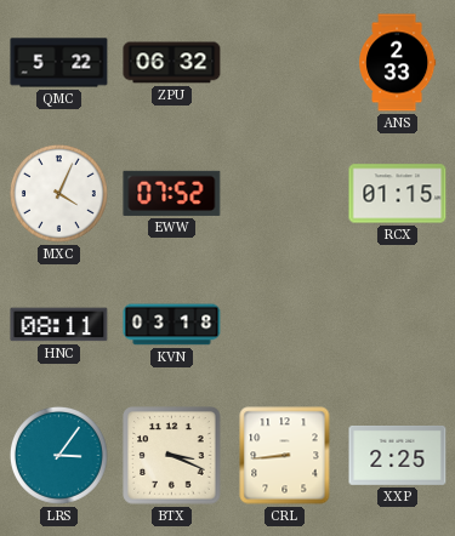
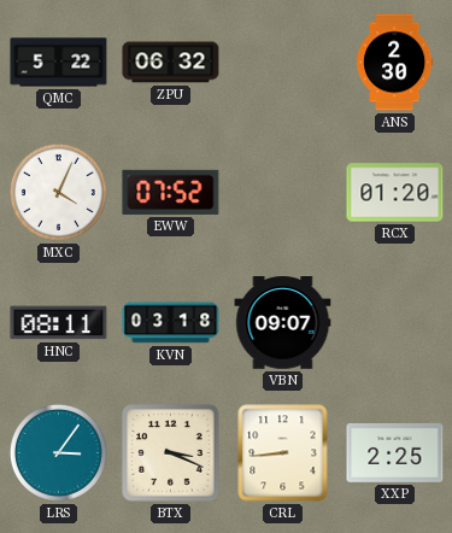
ANS: 2:33 -> 2:30
RCX: 01:15 -> 01:20
VBN: none -> 09:07
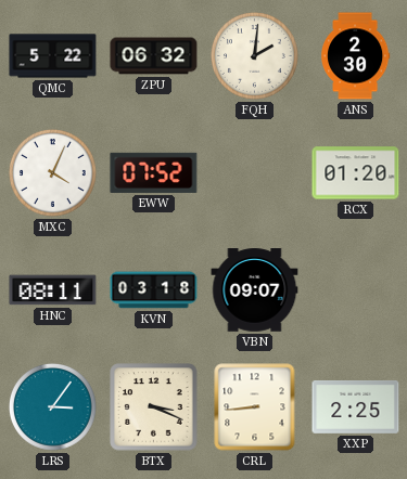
FQH: none -> 2:01
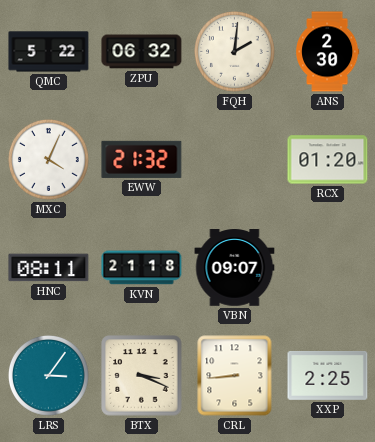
EWW: 07:52 -> 21:32
KVN: 03:18 -> 21:18
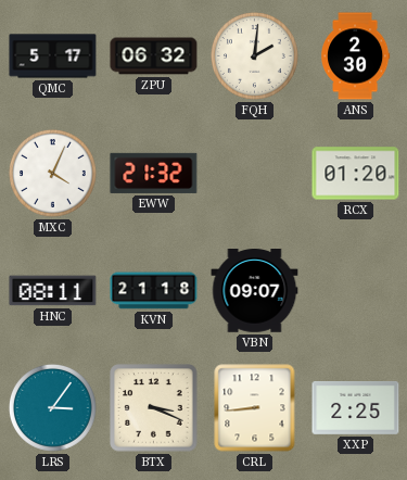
QMC: 5:22 -> 5:17
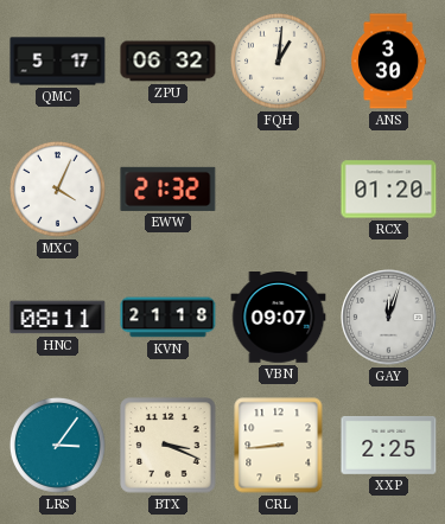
FQH: 2:01 -> 1:01
ANS: 2:30 -> 3:30
GAY: none -> 12:03
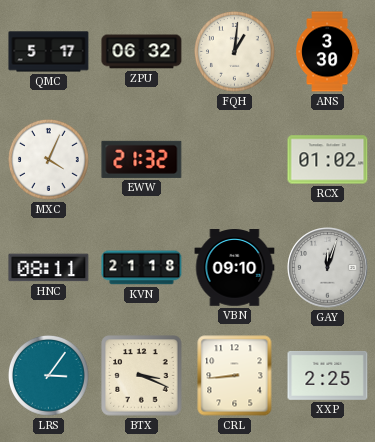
RCX: 01:20 -> 01:02
VBN: 09:07 -> 09:10
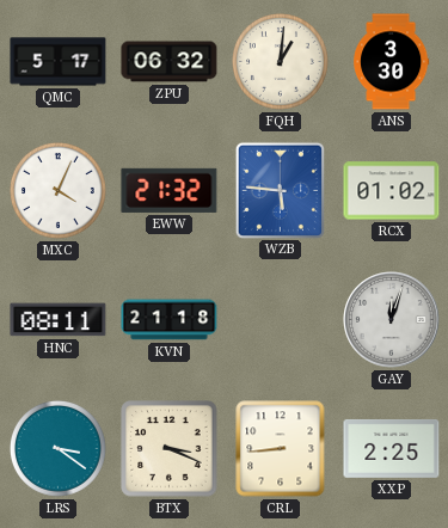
WZB: none -> 5:46
VBN: 09:10 -> none
LRS: 3:06 -> 3:21
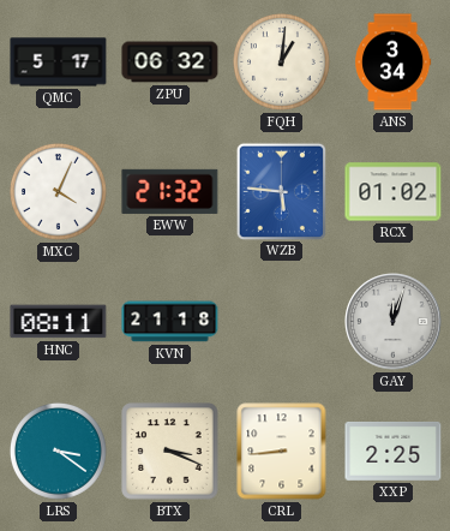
ANS: 3:30 -> 3:34
